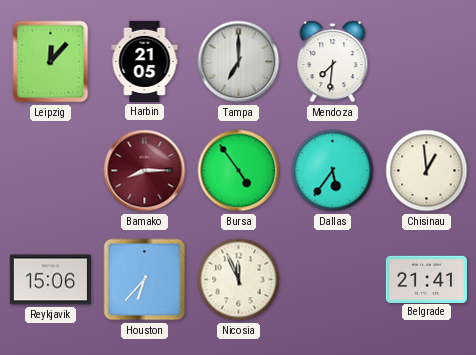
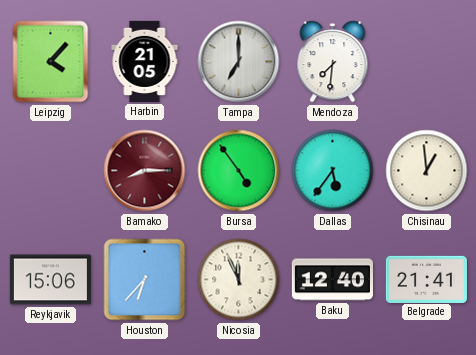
Leipzig: 12:07 -> 4:07
Baku: none -> 12:40
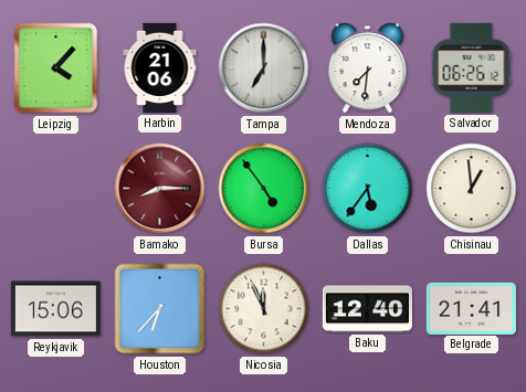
Harbin: 21:05 -> 21:06
Salvador: none -> 06:26
